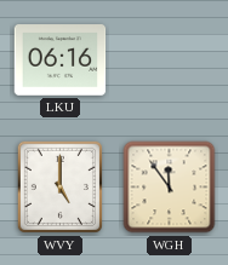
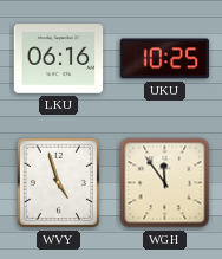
UKU: none -> 10:25
WVY: 5:00 -> 4:57
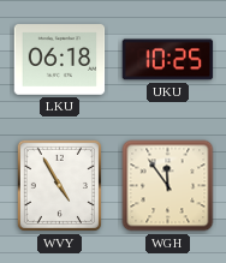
LKU: 06:16 -> 06:18
WVY: 4:57 -> 4:55
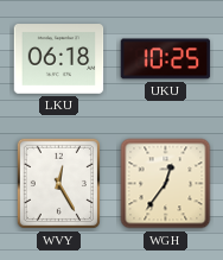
WVY: 4:55 -> 12:25
WGH: 11:54 -> 12:36
